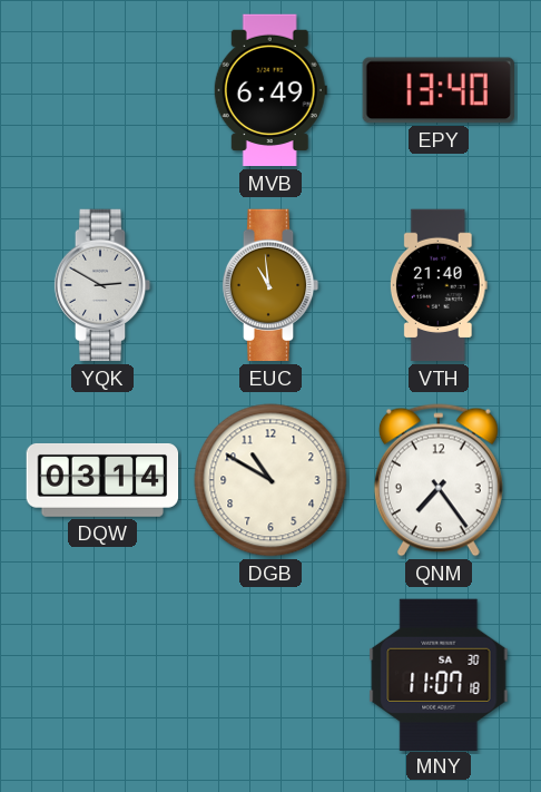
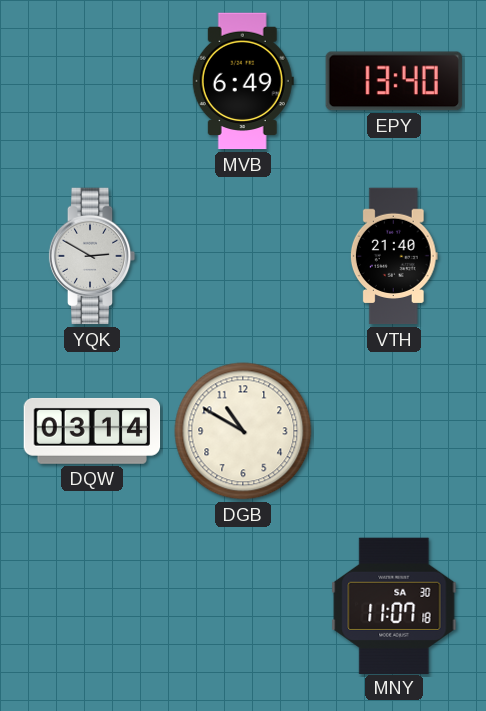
EUC: 10:59 -> none
QNM: 7:24 -> none
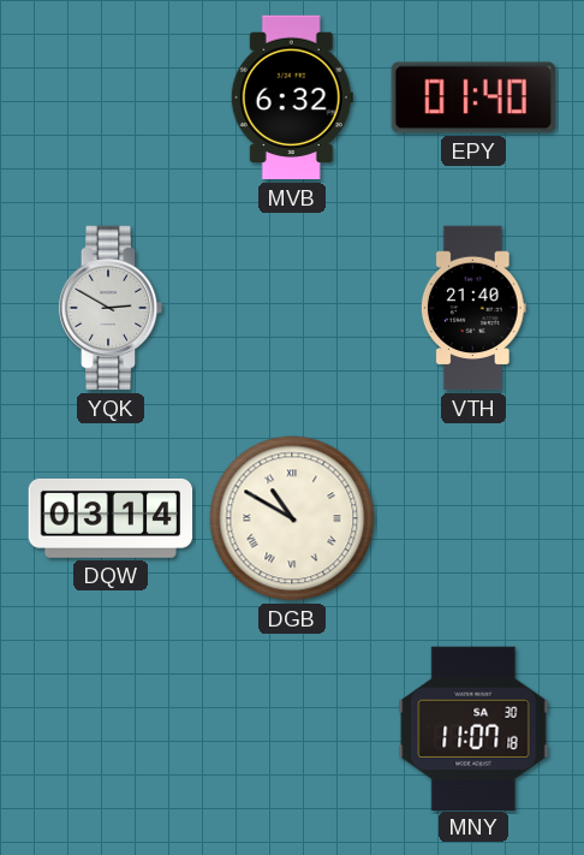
MVB: 6:49 -> 6:32
EPY: 13:40 -> 01:40
DGB numerals: Arabic -> Roman
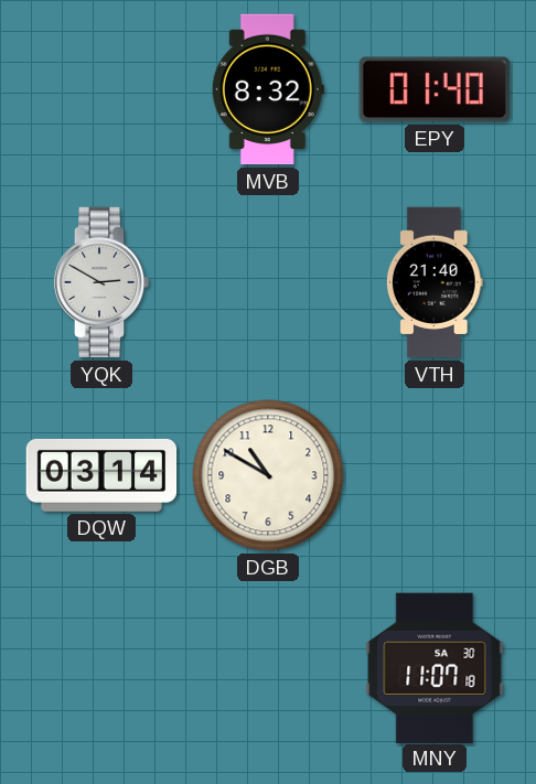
MVB: 6:32 -> 8:32
DGB numerals: Roman -> Arabic
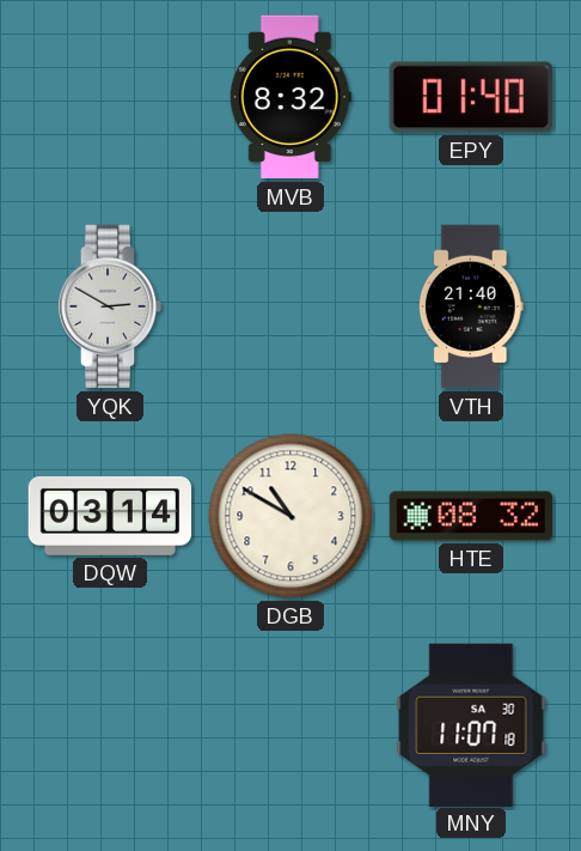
HTE: none -> 08:32
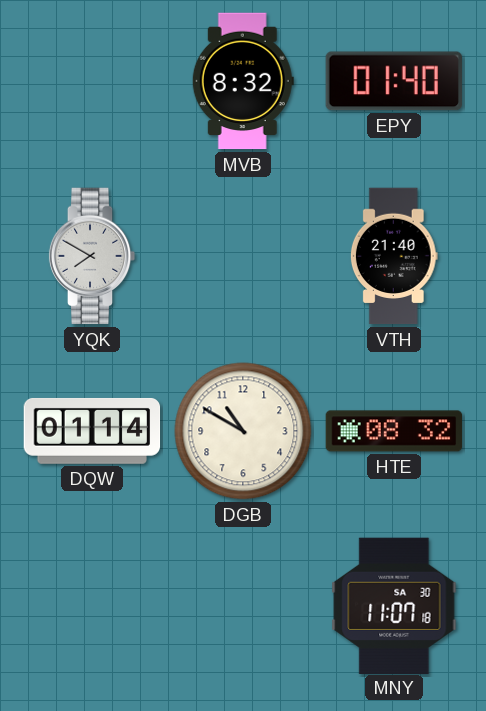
YQK: 2:50 -> 7:50
DQW: 03:14 -> 01:14
